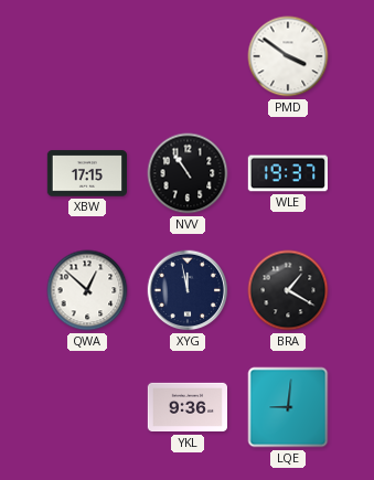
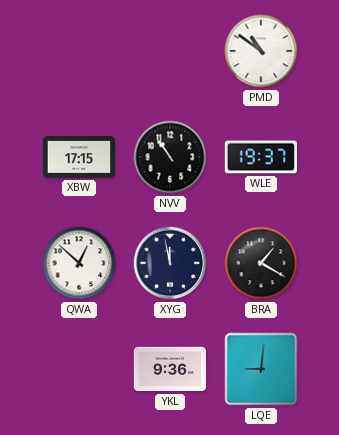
PMD: 3:51 -> 10:51
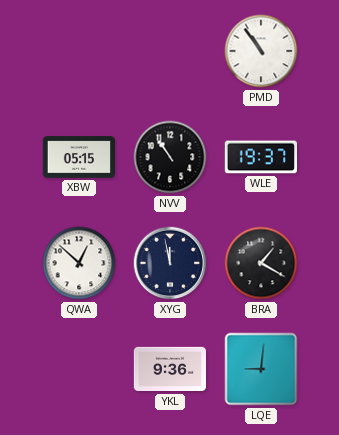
PMD: 10:51 -> 10:54
XBW: 17:15 -> 05:15
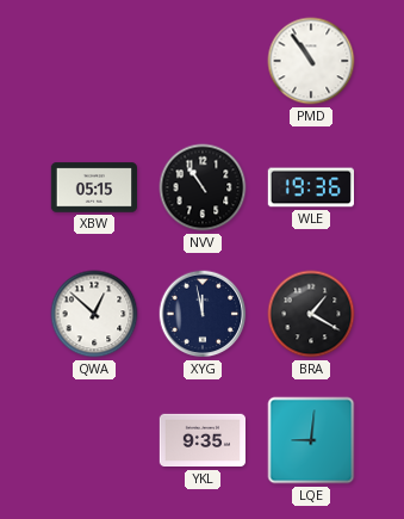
WLE: 19:37 -> 19:36
YKL: 9:36 -> 9:35
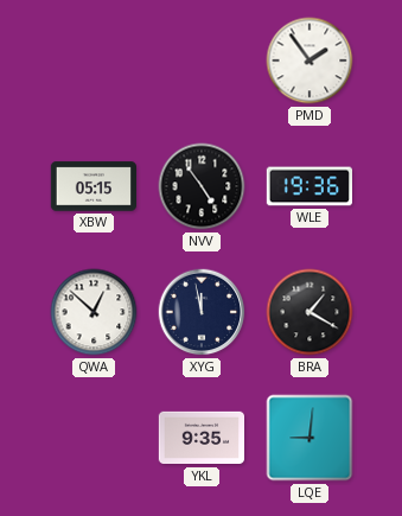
PMD: 10:54 -> 1:54
NVV: 10:54 -> 4:54
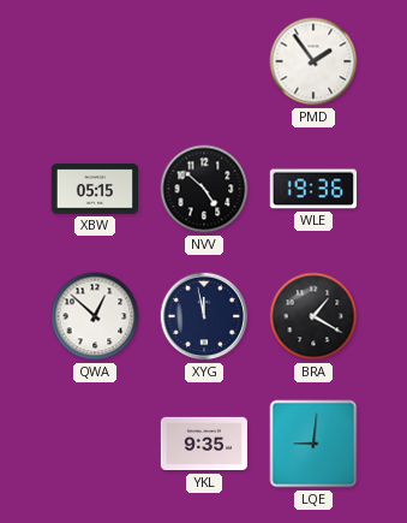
NVV: 4:54 -> 4:52
